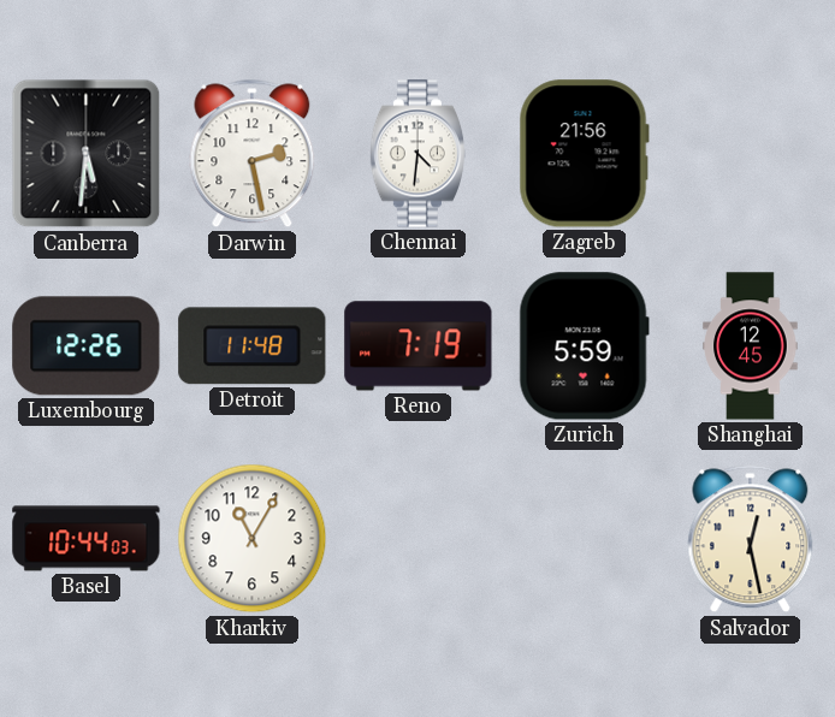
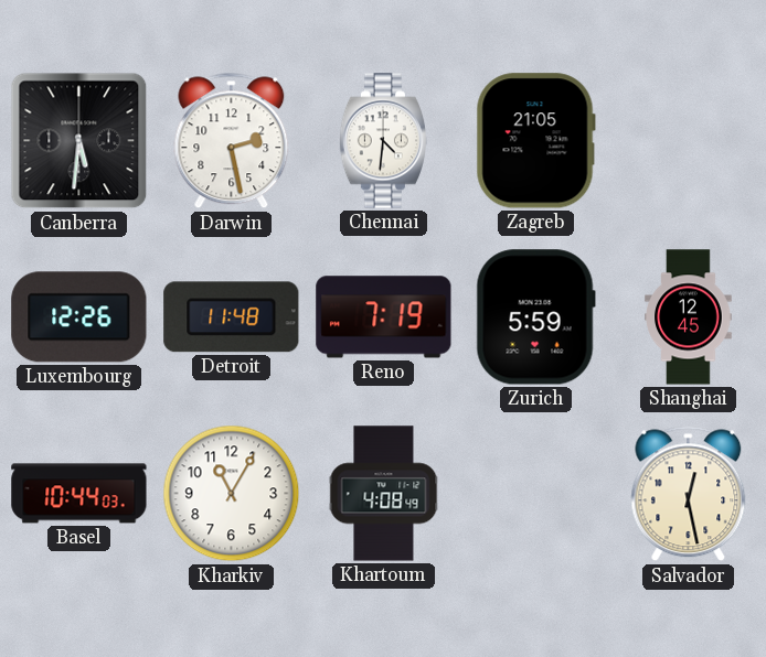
Zagreb: 21:56 -> 21:05
Khartoum: none -> 4:08
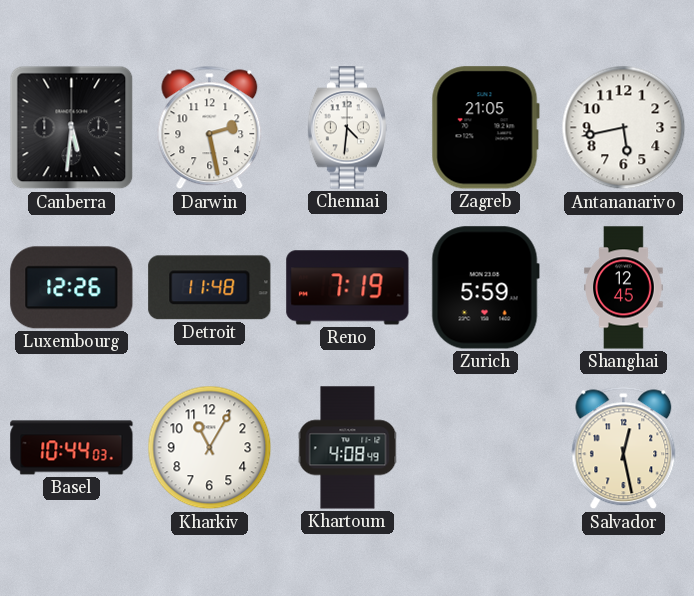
Antananarivo: none -> 5:43
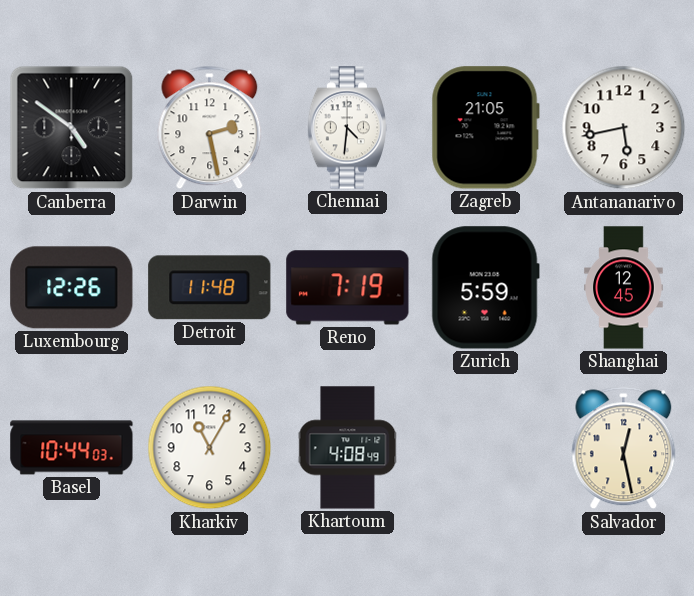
Canberra: 5:31 -> 4:51
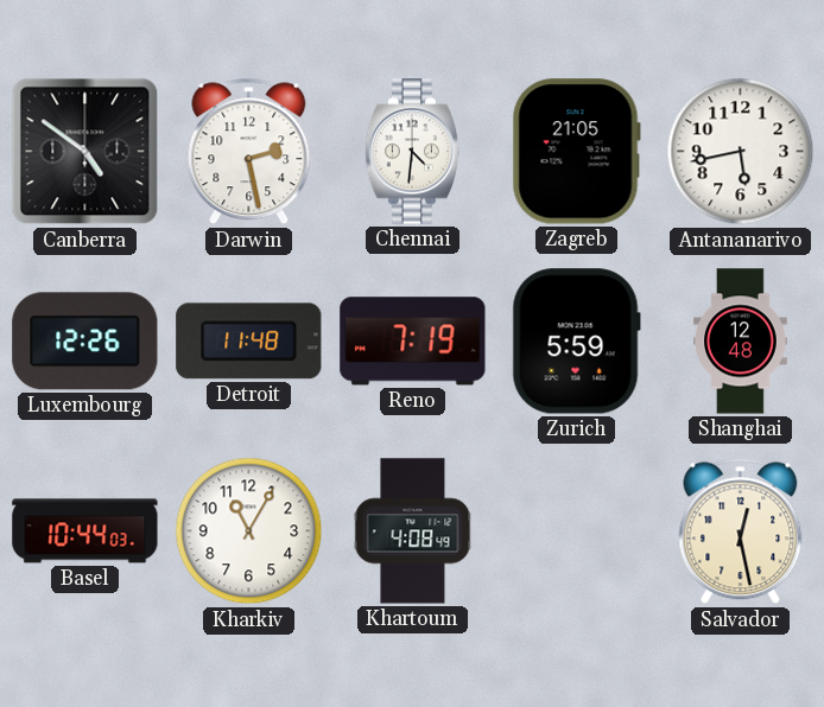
Shanghai: 12:45 -> 12:48
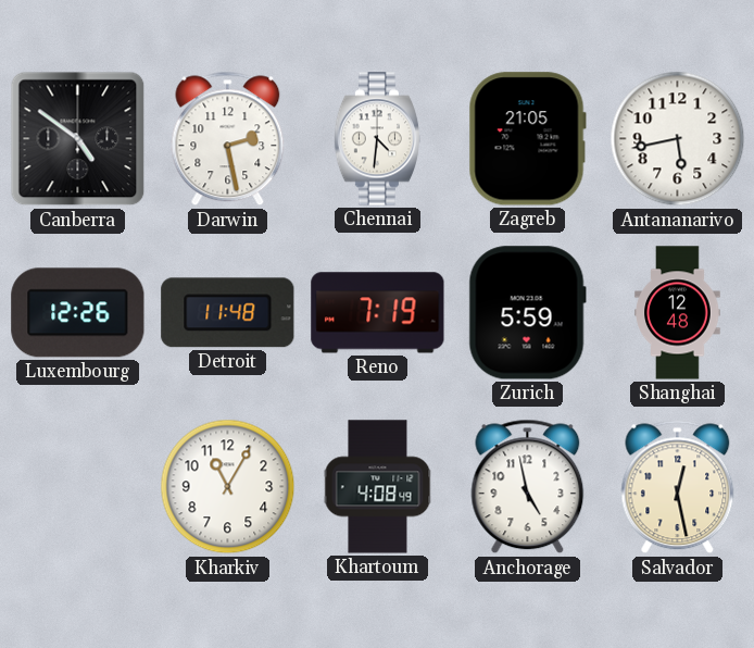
Basel: 10:44 -> none
Anchorage: none -> 4:58
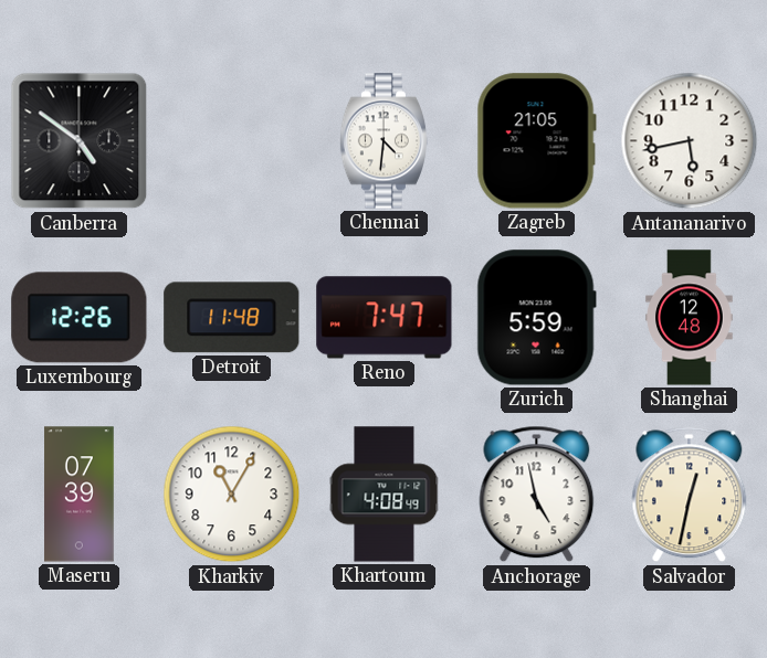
Darwin: 2:28 -> none
Reno: 7:19 -> 7:47
Maseru: none -> 07:39
Salvador: 12:28 -> 12:32
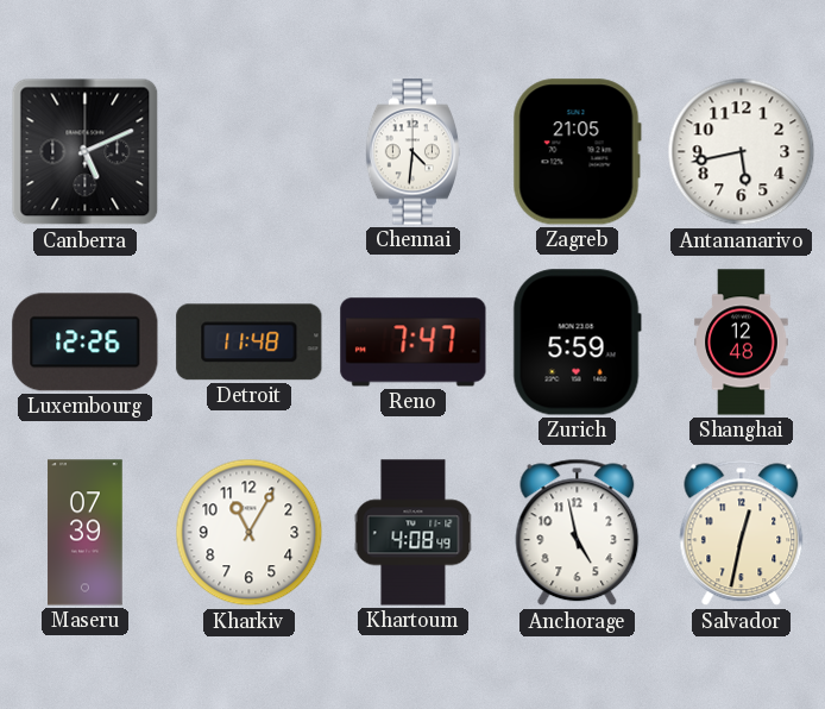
Canberra: 4:51 -> 5:11
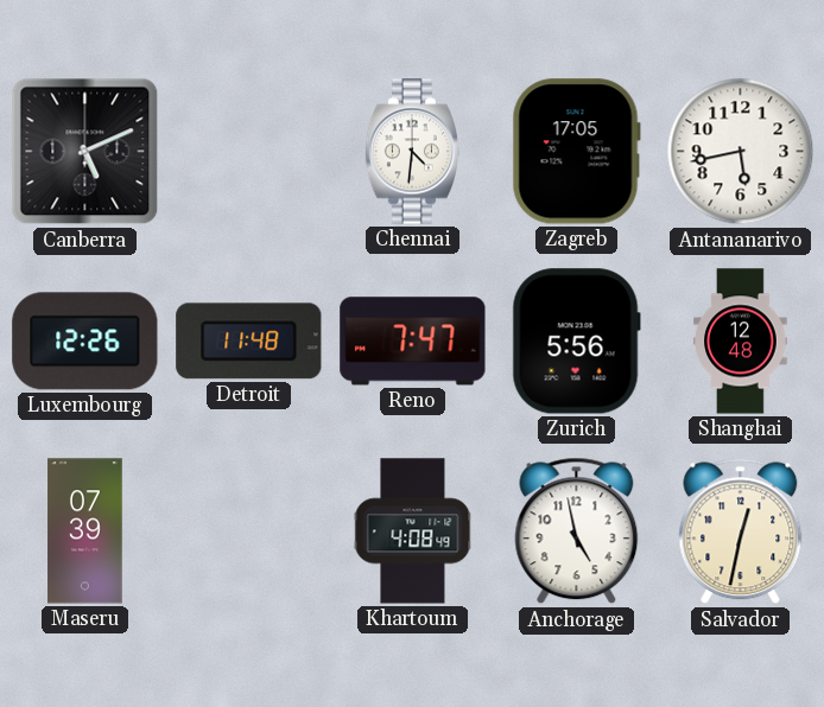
Zagreb: 21:05 -> 17:05
Zurich: 5:59 -> 5:56
Kharkiv: 11:05 -> none
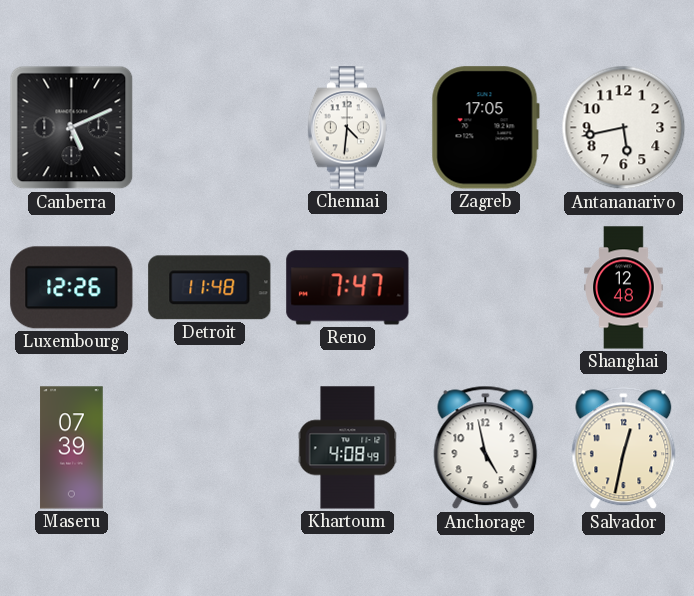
Zurich: 5:56 -> none
